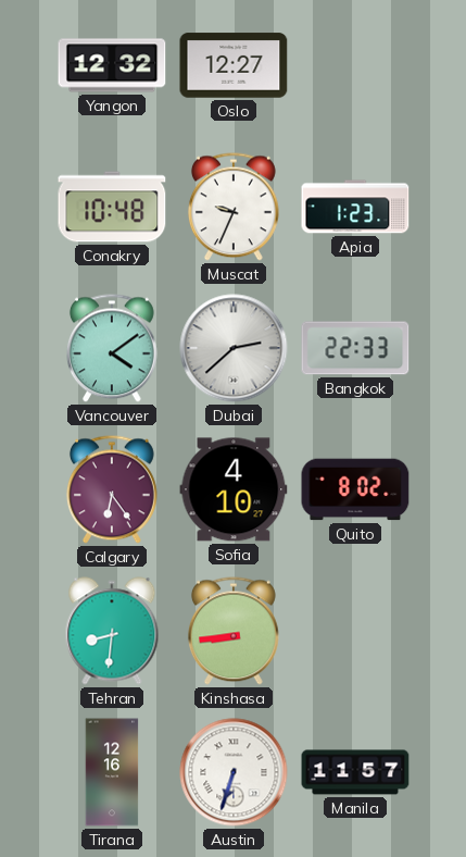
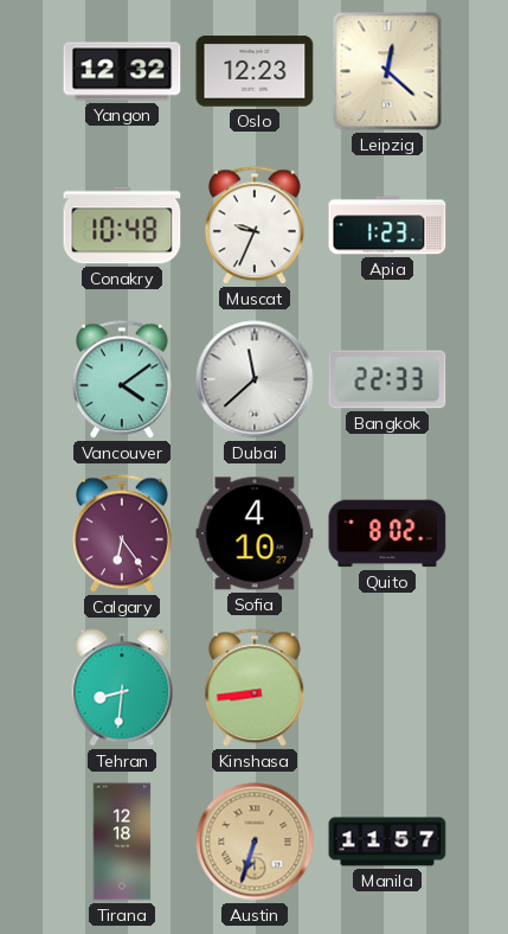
Oslo: 12:27 -> 12:23
Leipzig: none -> 12:22
Dubai: 2:38 -> 11:38
Tirana: 12:16 -> 12:18
Austin dial: white -> champagne
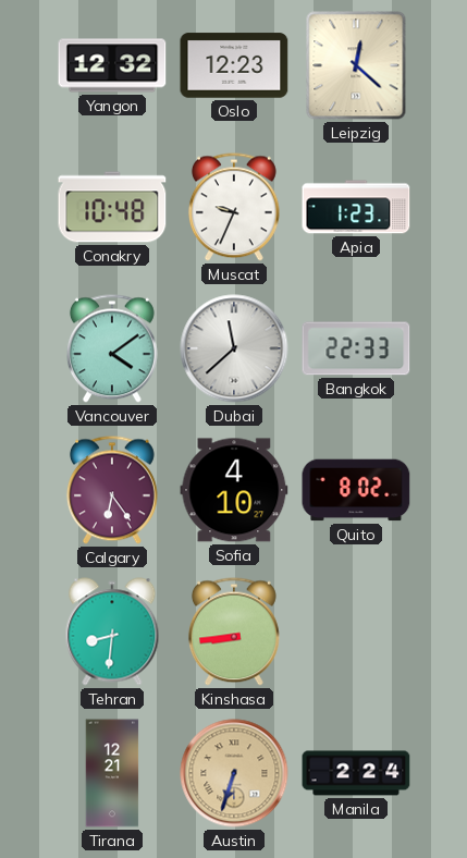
Tirana: 12:18 -> 12:21
Manila: 11:57 -> 2:24
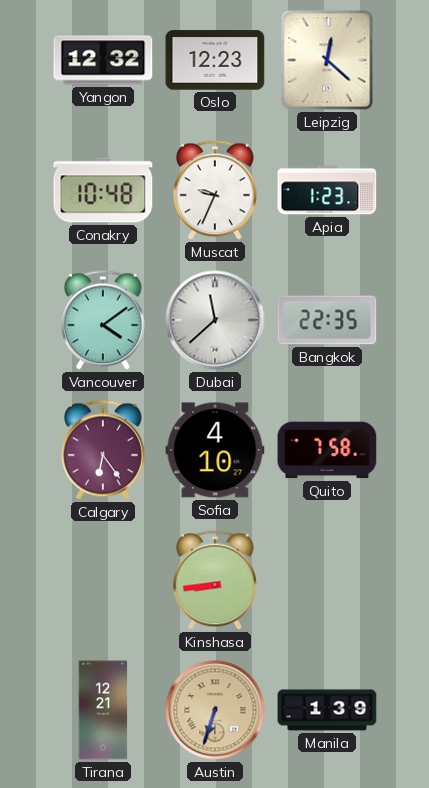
Bangkok: 22:33 -> 22:35
Quito: 8:02 -> 7:58
Tehran: 8:31 -> none
Manila: 2:24 -> 1:39
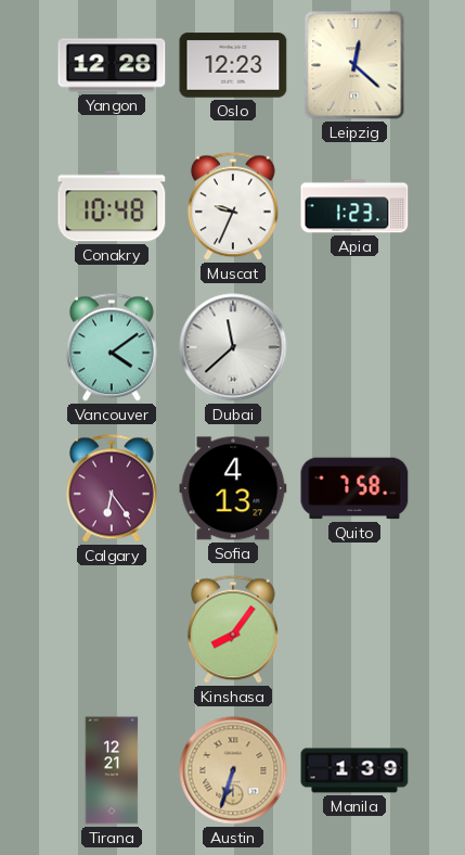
Yangon: 12:32 -> 12:28
Bangkok: 22:35 -> none
Sofia: 4:10 -> 4:13
Kinshasa: 8:44 -> 8:06
